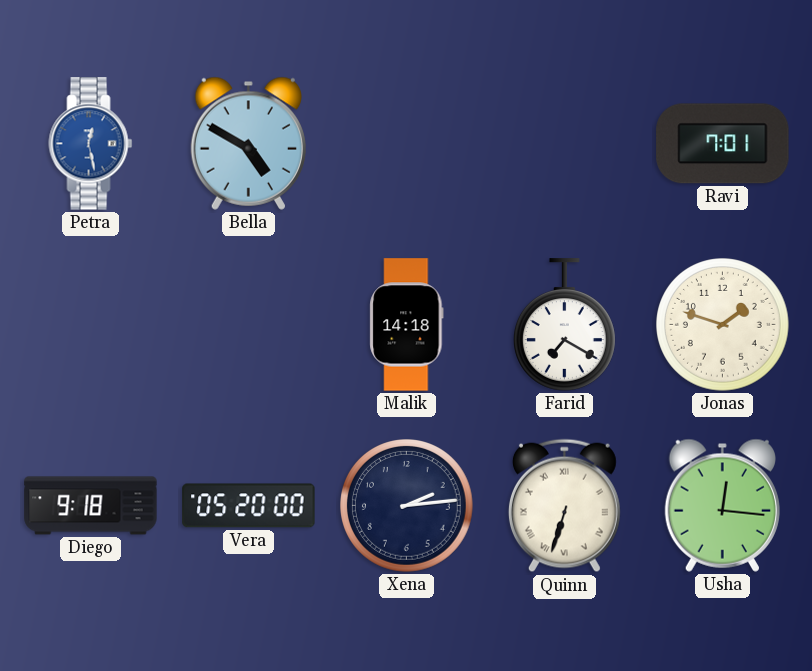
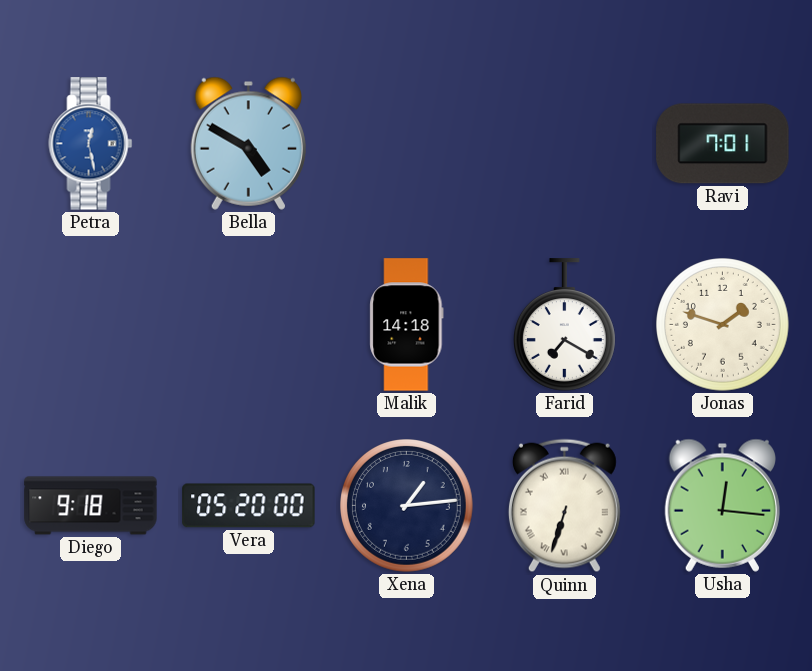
Xena: 2:14 -> 1:14
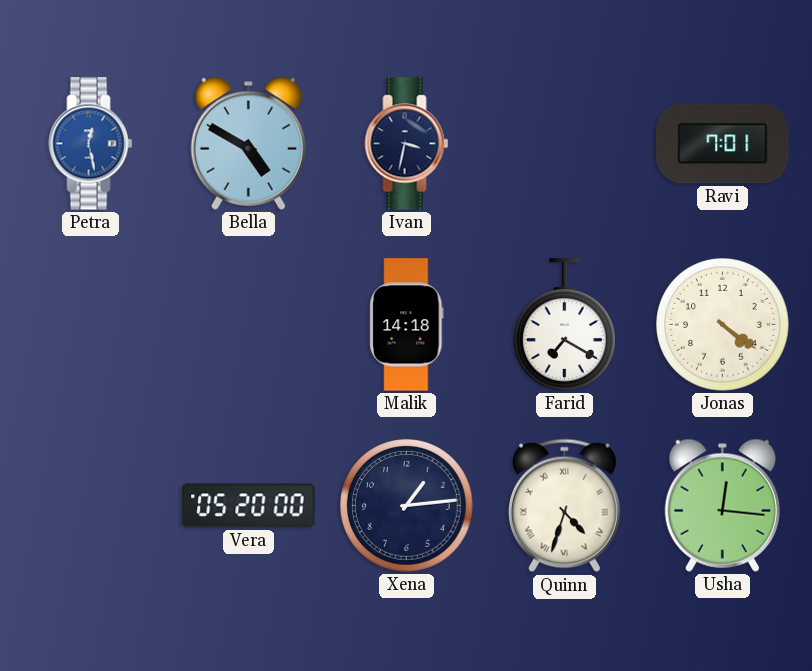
Ivan: none -> 3:32
Jonas: 1:48 -> 4:21
Diego: 9:18 -> none
Quinn: 6:33 -> 4:33
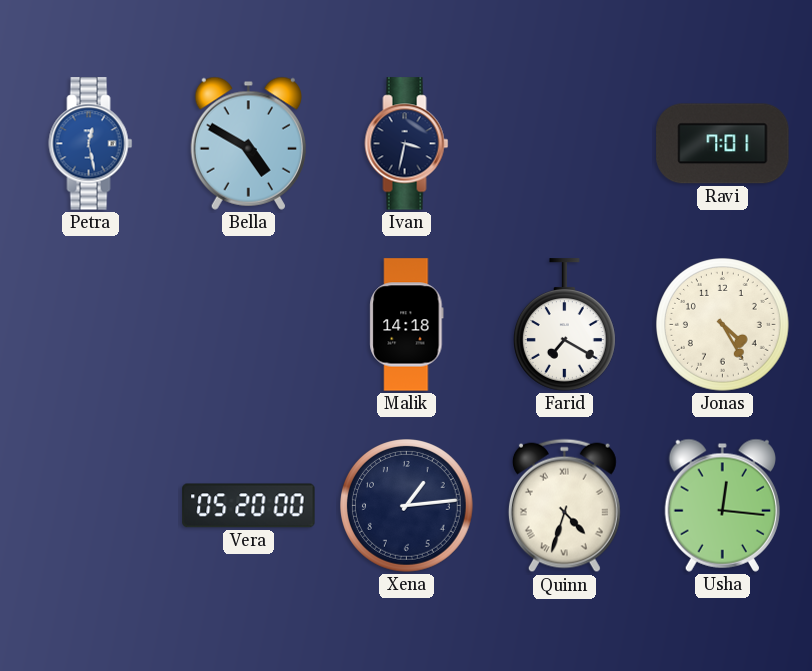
Jonas: 4:21 -> 4:25
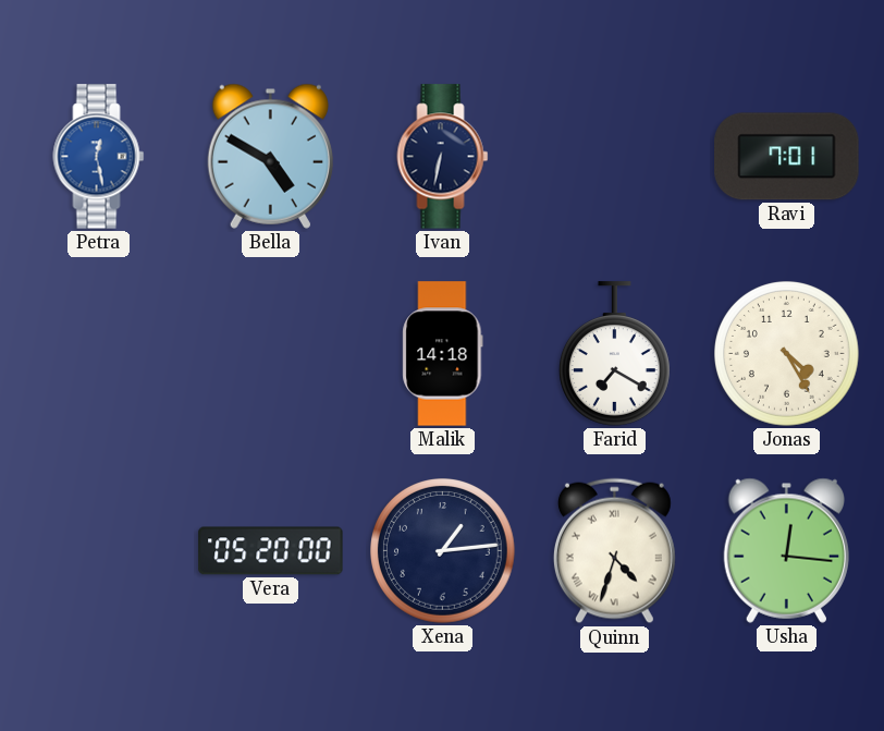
Ivan: 3:32 -> 6:32
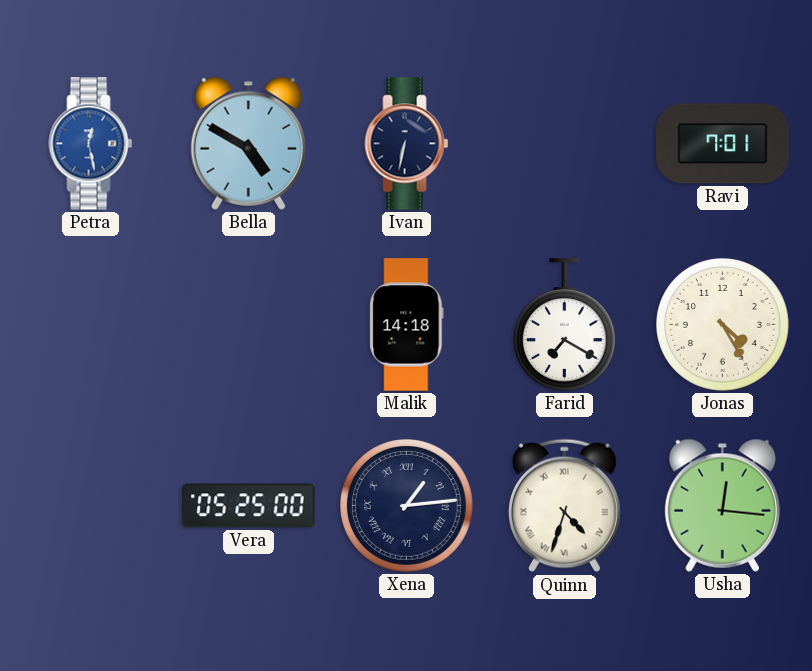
Vera: 05:20 -> 05:25
Xena numerals: Arabic -> Roman
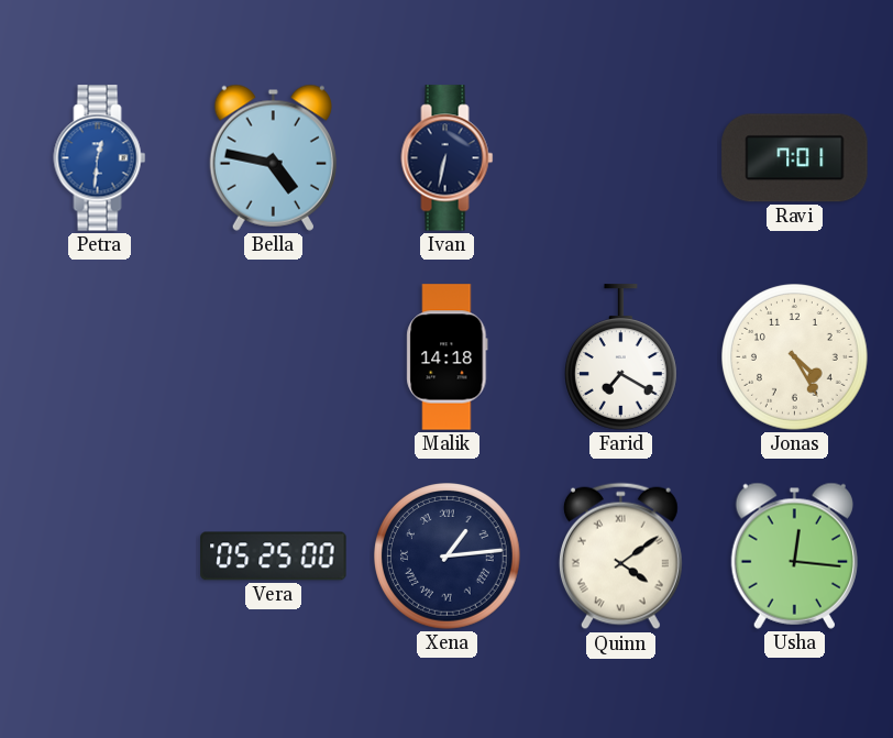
Petra: 12:28 -> 12:31
Bella: 4:50 -> 4:47
Quinn: 4:33 -> 4:09
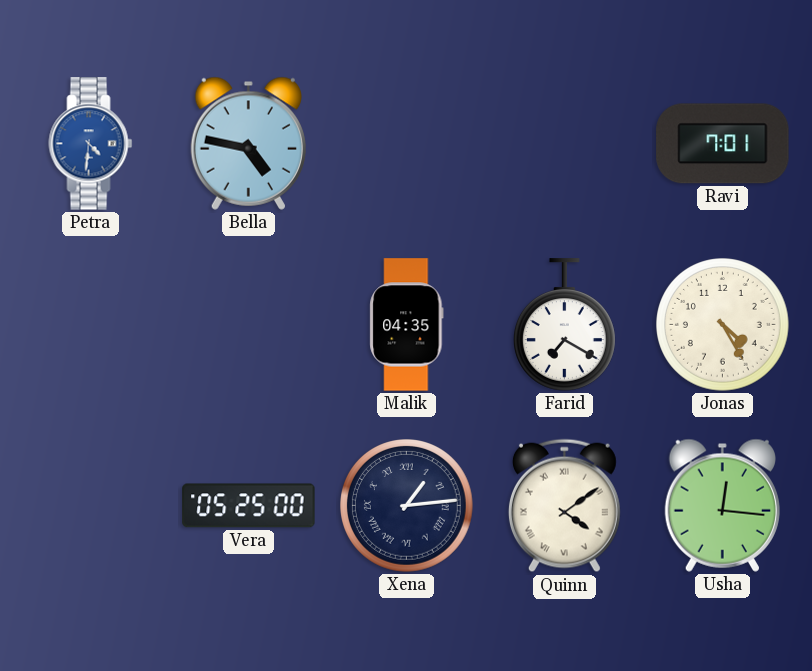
Petra: 12:31 -> 4:31
Ivan: 6:32 -> none
Malik: 14:18 -> 04:35
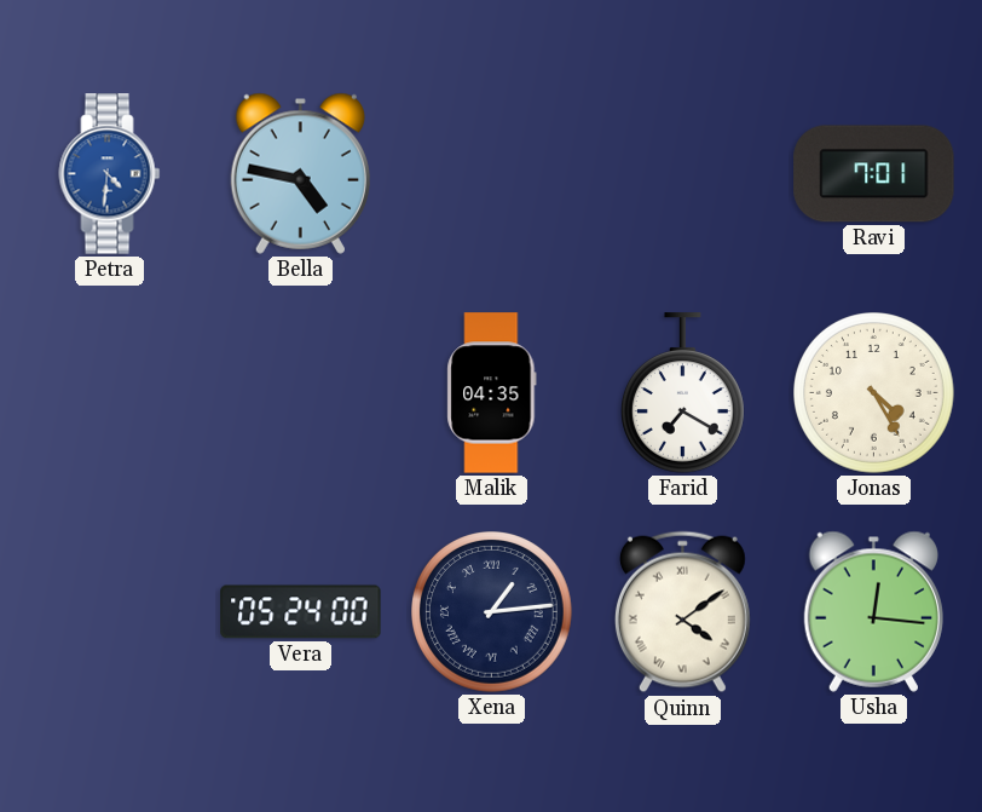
Vera: 05:25 -> 05:24
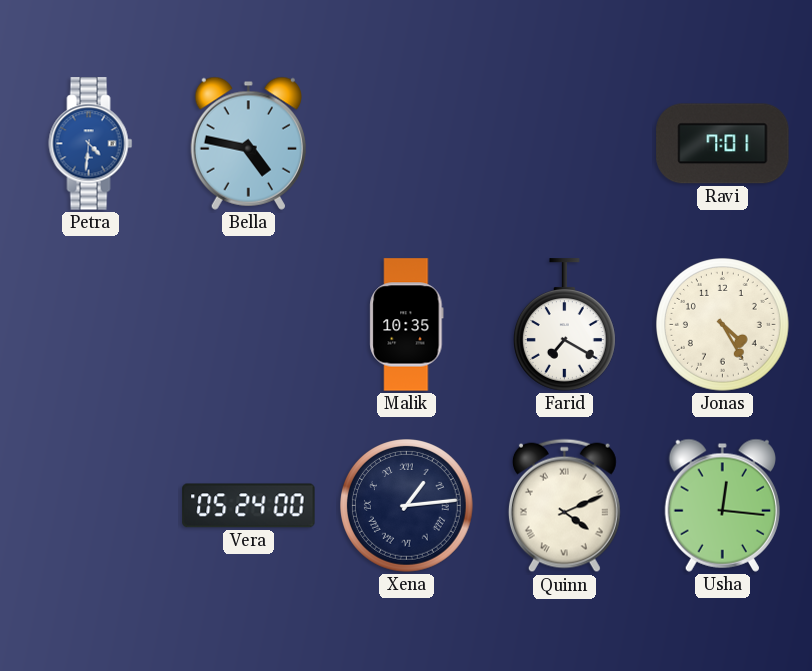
Malik: 04:35 -> 10:35
Quinn: 4:09 -> 4:11
